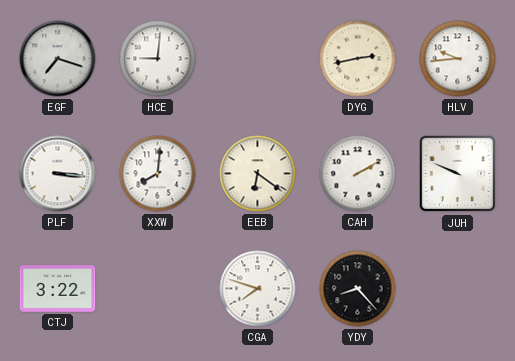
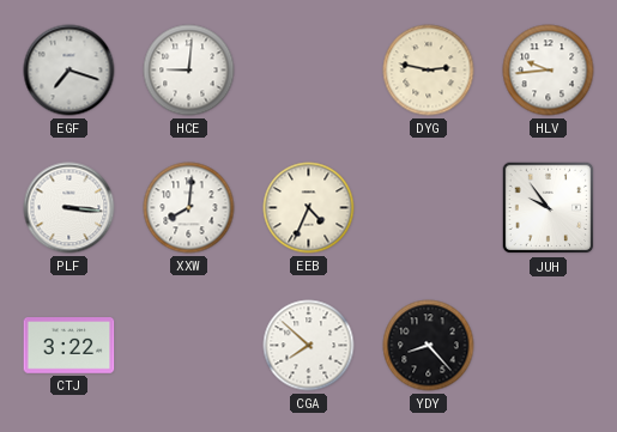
DYG: 2:43 -> 2:47
EEB: 6:21 -> 4:34
CAH: 2:10 -> none
JUH: 9:49 -> 9:54
CGA: 7:48 -> 7:52
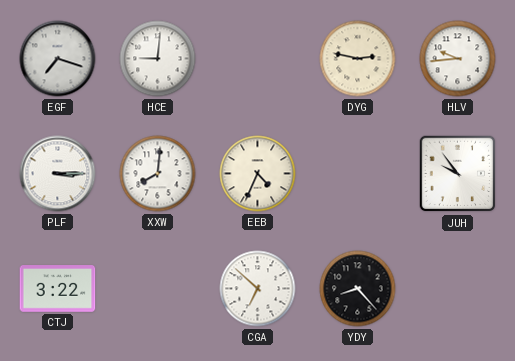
PLF: 3:16 -> 3:15
CGA: 7:52 -> 6:52
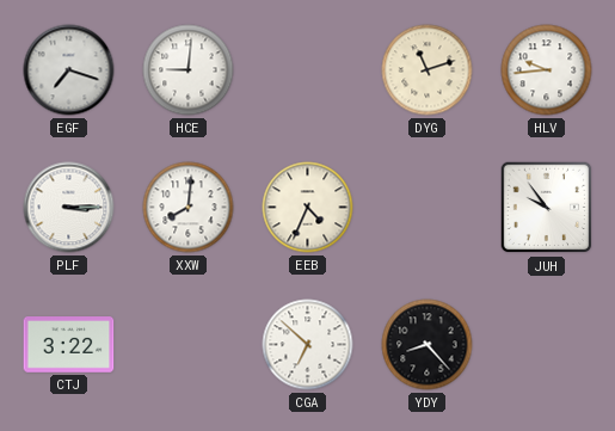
DYG: 2:47 -> 11:12
